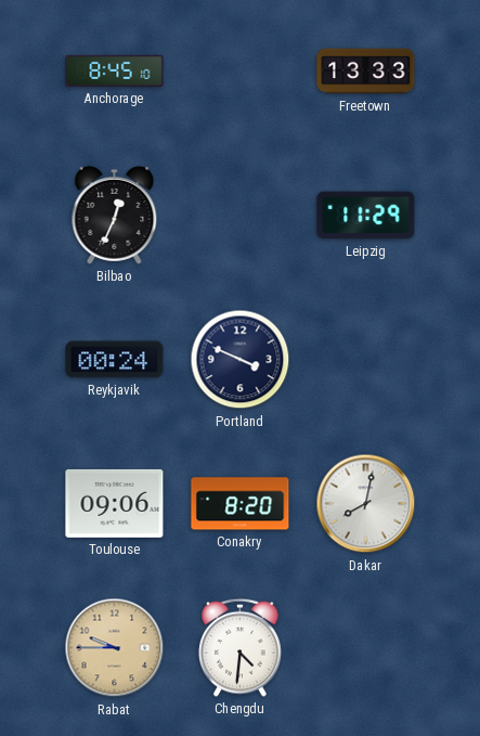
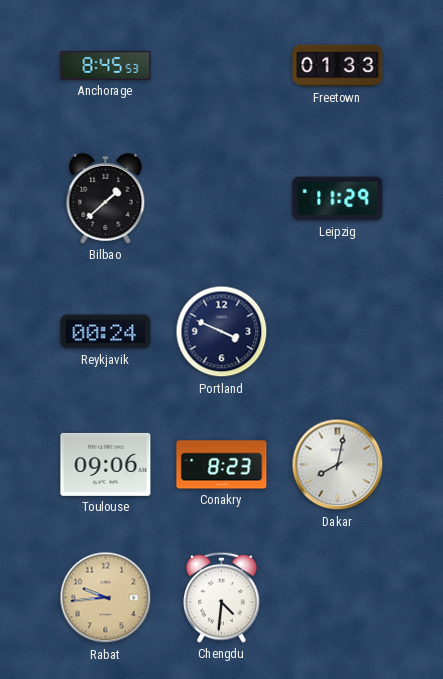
Anchorage: 8:45:10 -> 8:45:53
Freetown: 13:33 -> 01:33
Bilbao: 12:34 -> 1:38
Conakry: 8:20 -> 8:23
Rabat: 9:45 -> 9:44
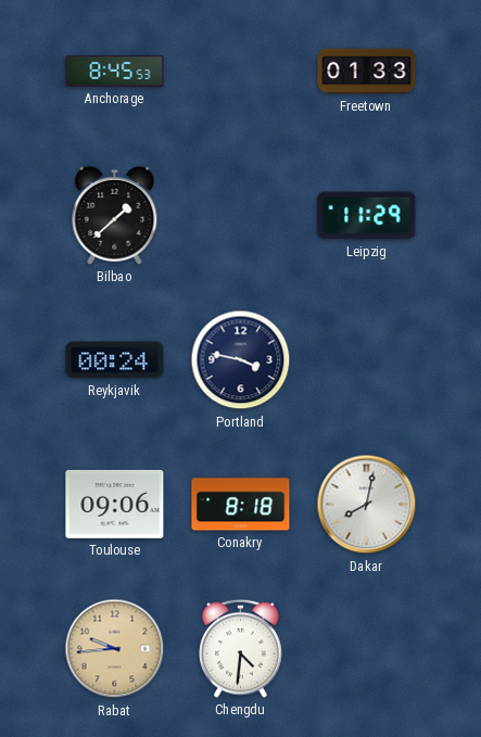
Portland: 3:49 -> 3:47
Conakry: 8:23 -> 8:18
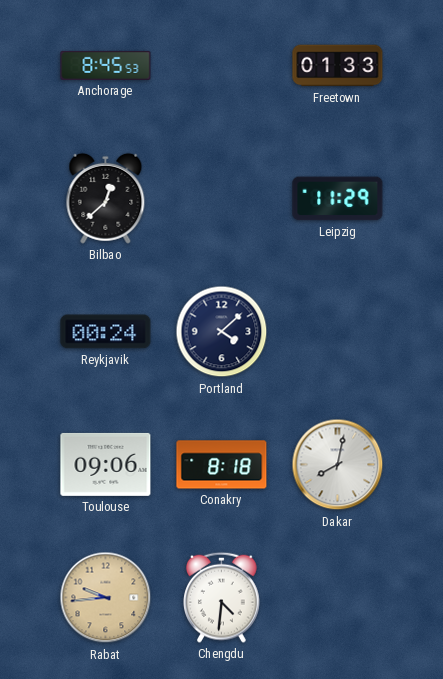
Bilbao: 1:38 -> 12:38
Portland: 3:47 -> 4:08
